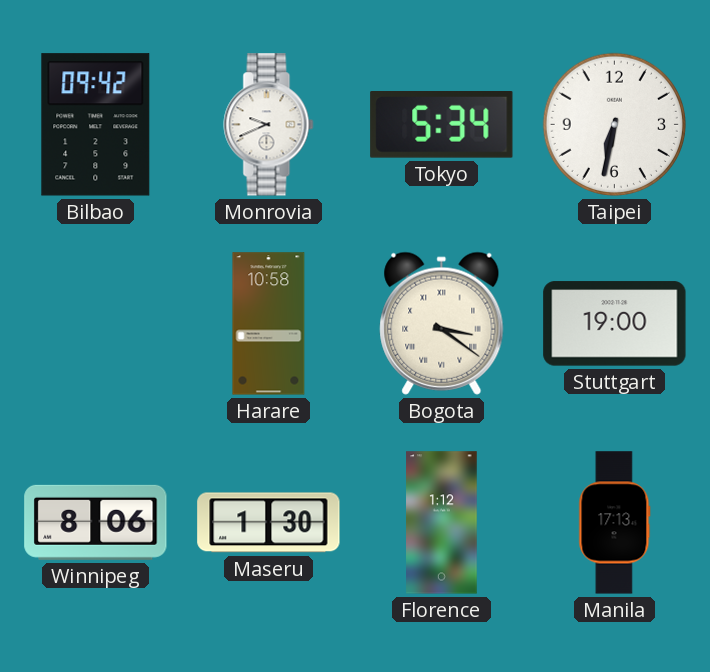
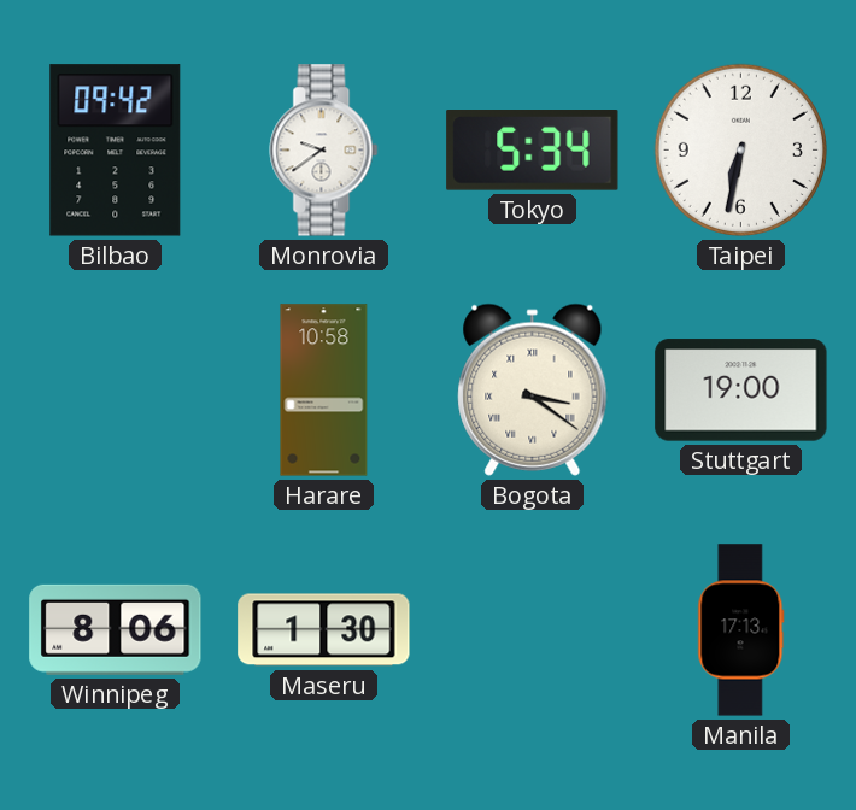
Monrovia: 9:41 -> 9:39
Florence: 1:12 -> none
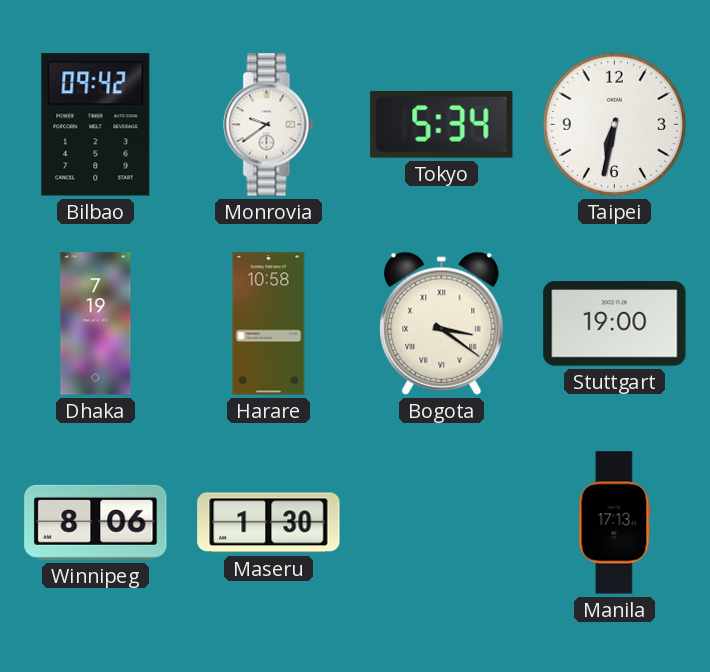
Dhaka: none -> 7:19
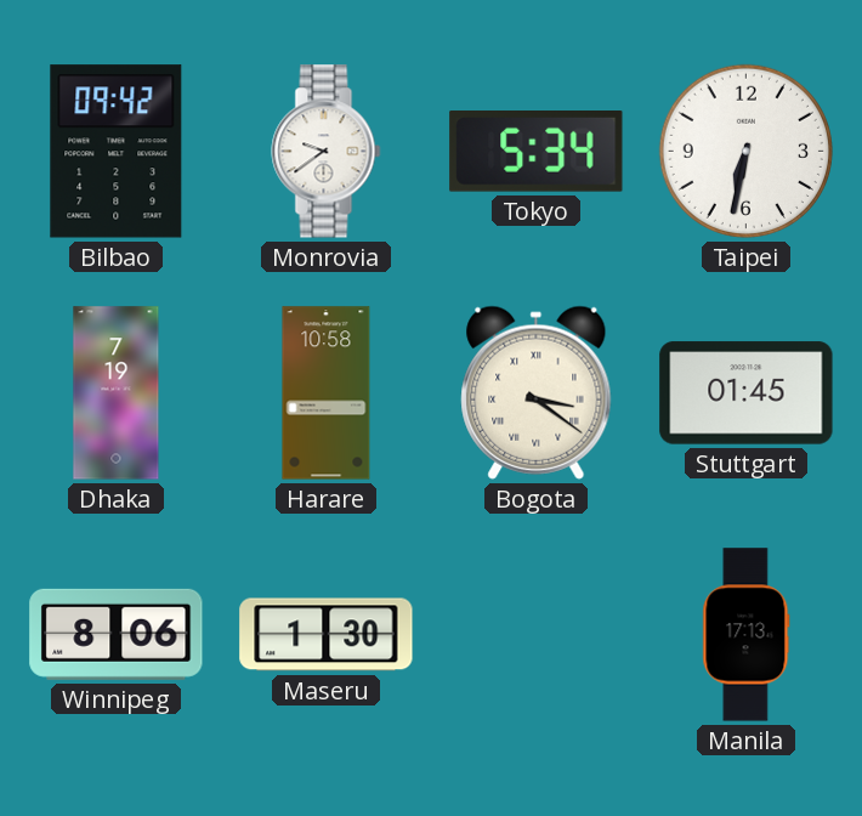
Stuttgart: 19:00 -> 01:45
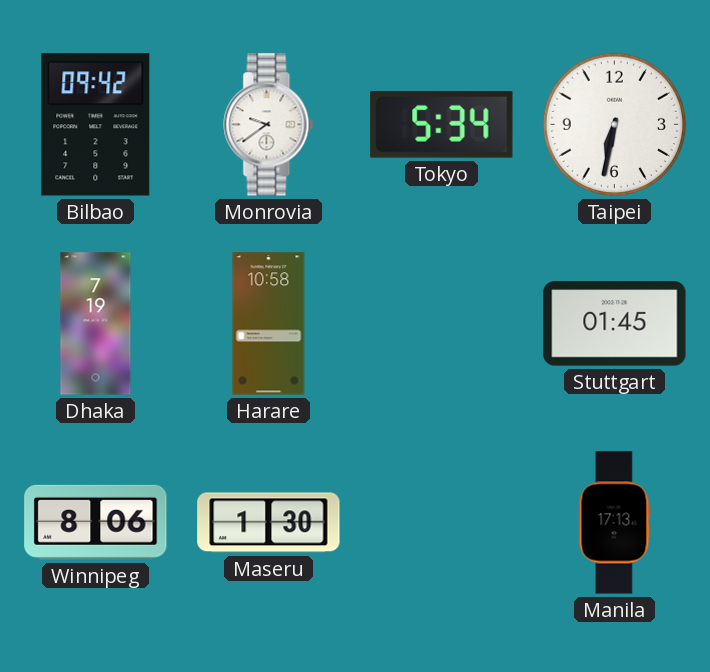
Bogota: 3:21 -> none
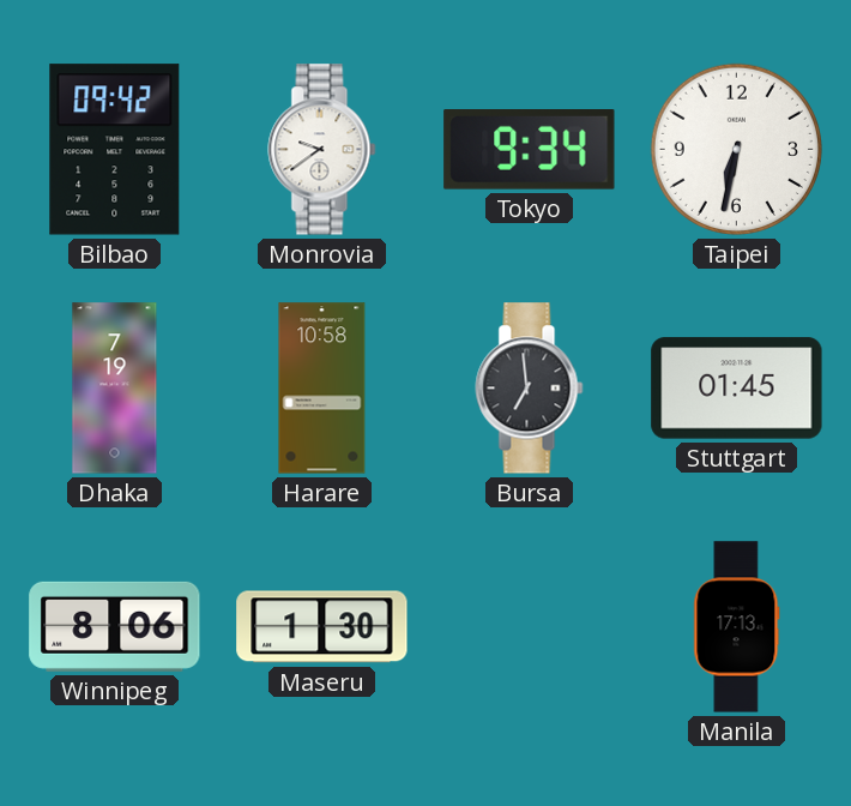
Tokyo: 5:34 -> 9:34
Bursa: none -> 6:59
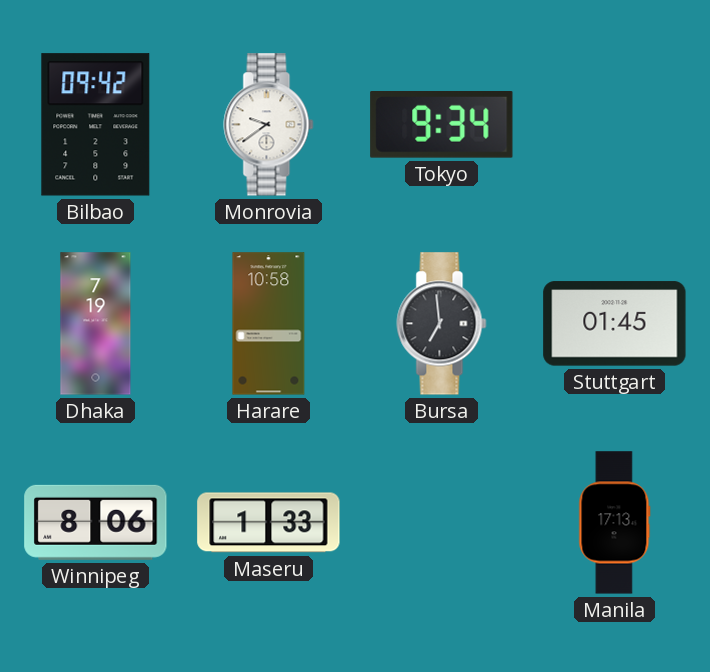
Taipei: 6:32 -> none
Maseru: 1:30 -> 1:33
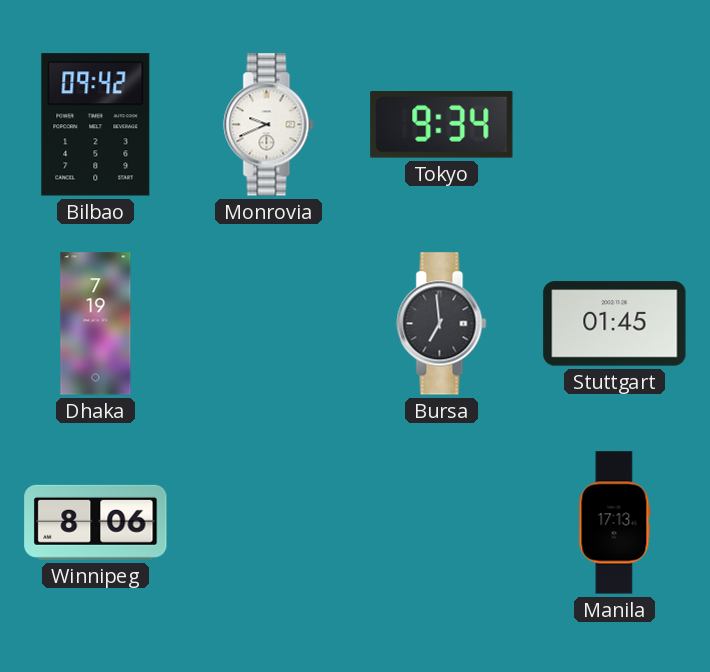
Monrovia: 9:39 -> 9:41
Harare: 10:58 -> none
Maseru: 1:33 -> none
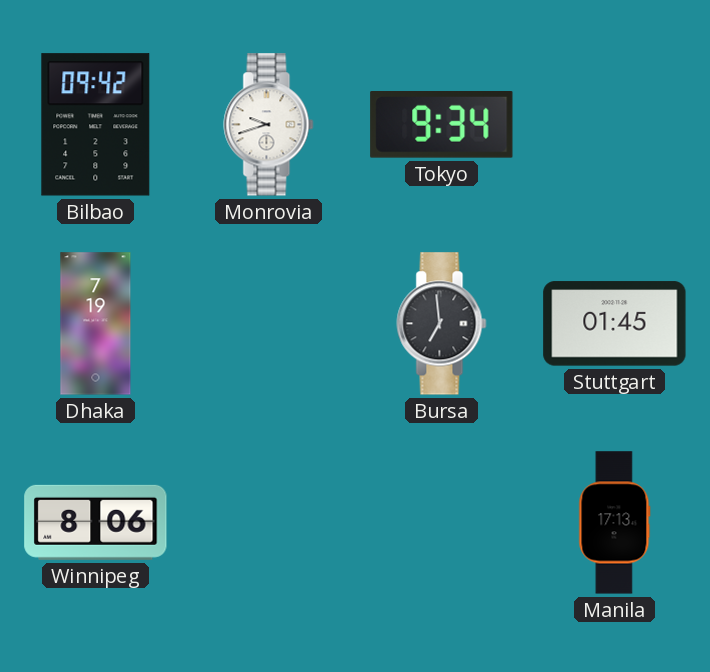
Monrovia: 9:41 -> 9:42
